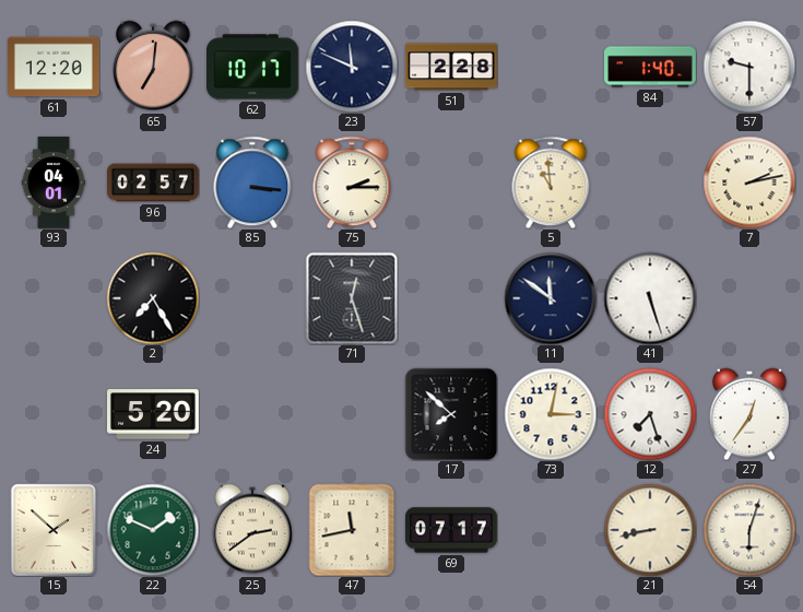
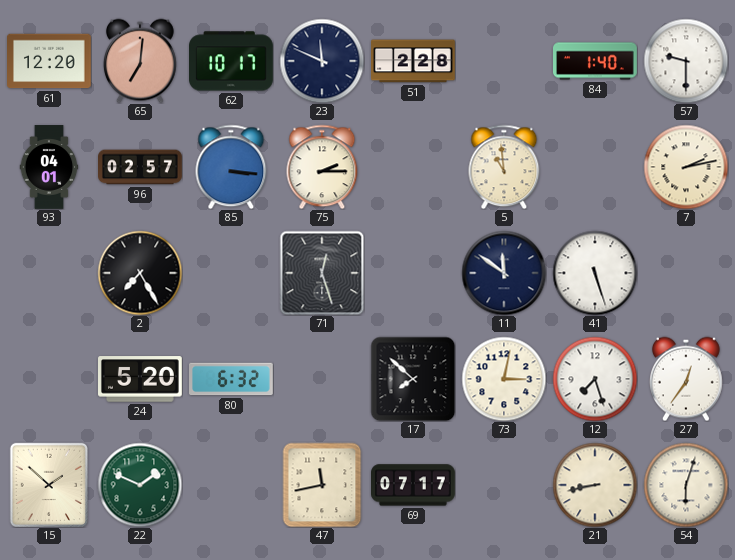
80: none -> 6:32
25: 2:39 -> none
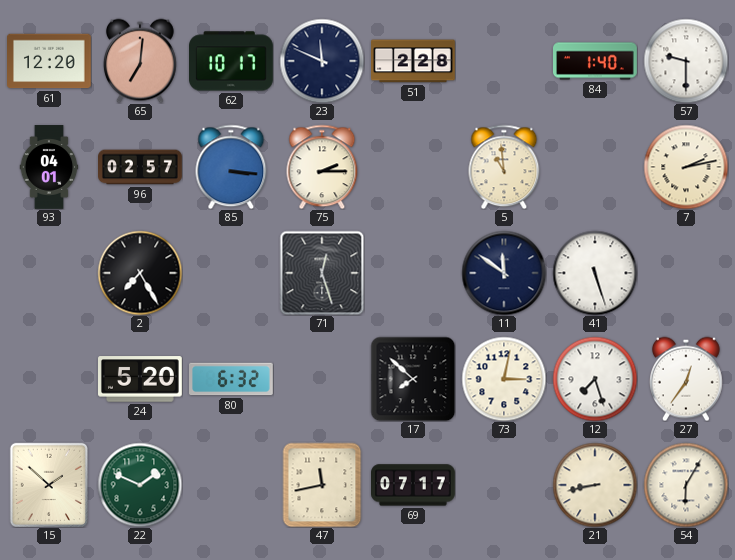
54: 6:03 -> 6:05
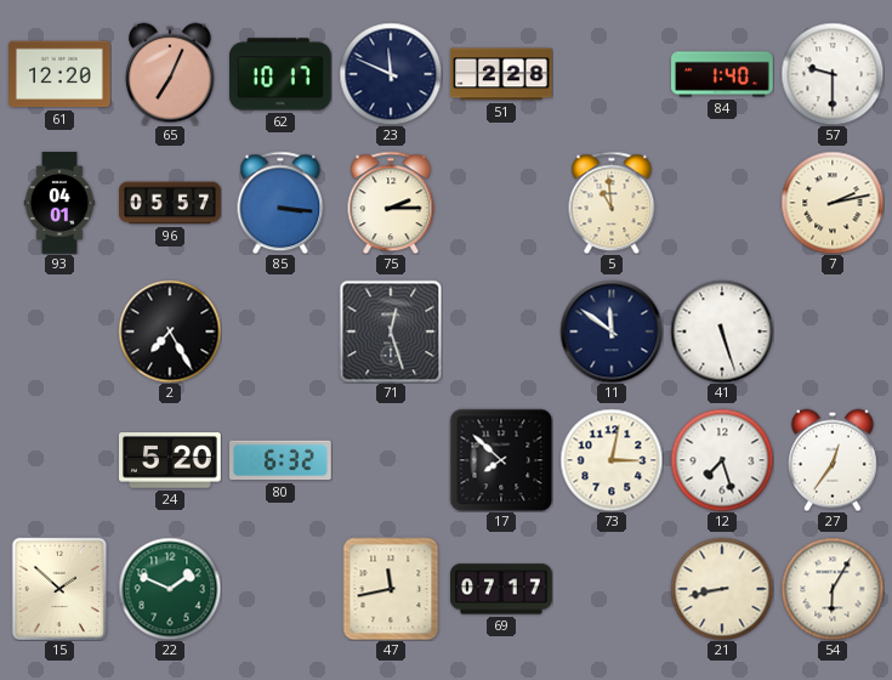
65: 7:01 -> 7:04
96: 02:57 -> 05:57
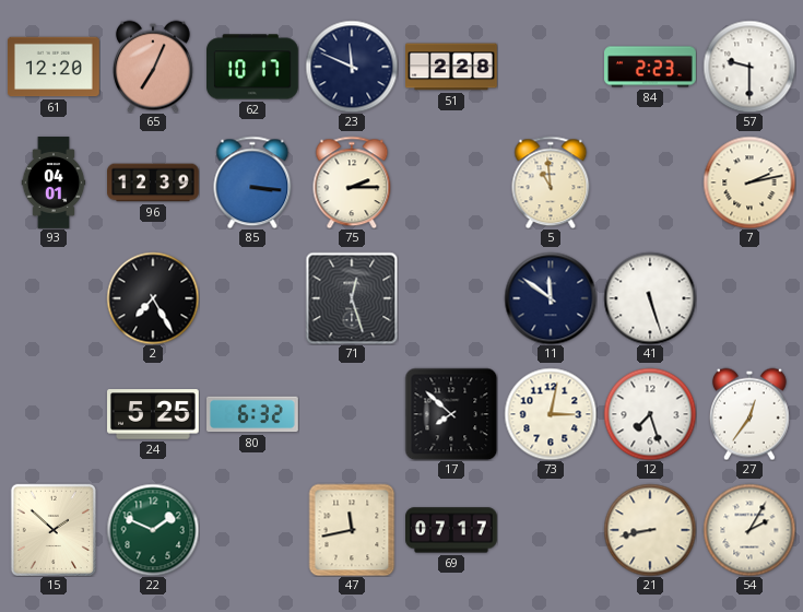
84: 1:40 -> 2:23
96: 05:57 -> 12:39
24: 5:20 -> 5:25
54: 6:05 -> 2:05
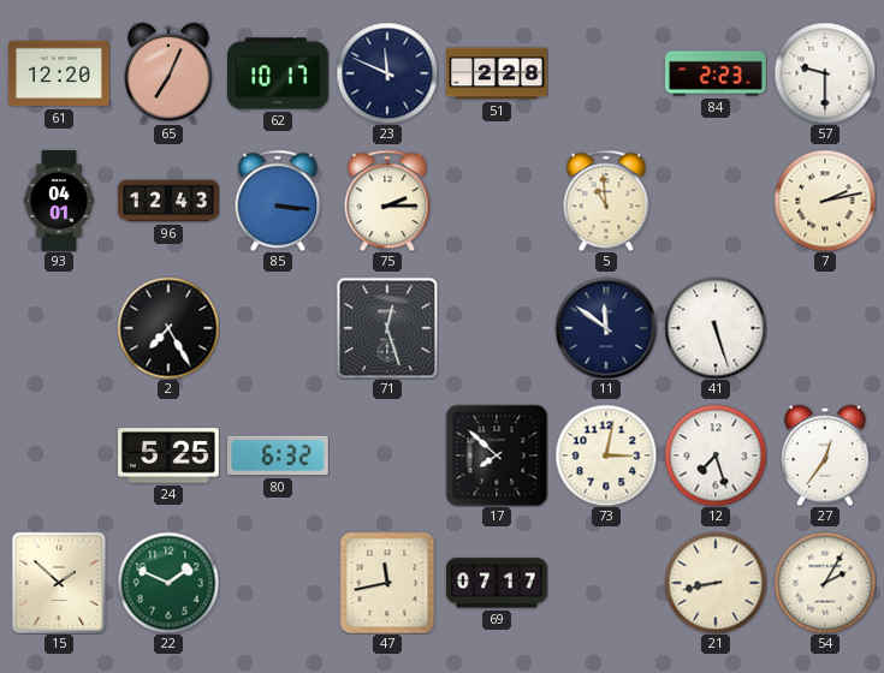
96: 12:39 -> 12:43
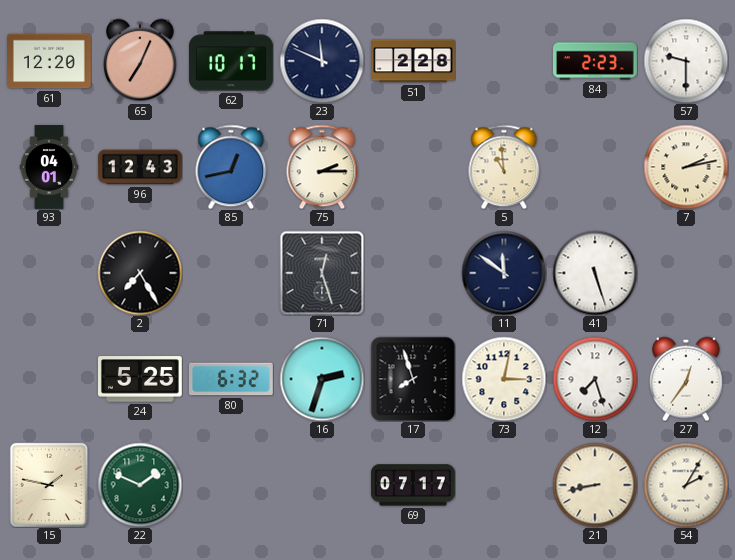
85: 3:16 -> 12:43
16: none -> 2:33
17: 7:52 -> 7:57
15: 1:52 -> 1:47
47: 11:43 -> none
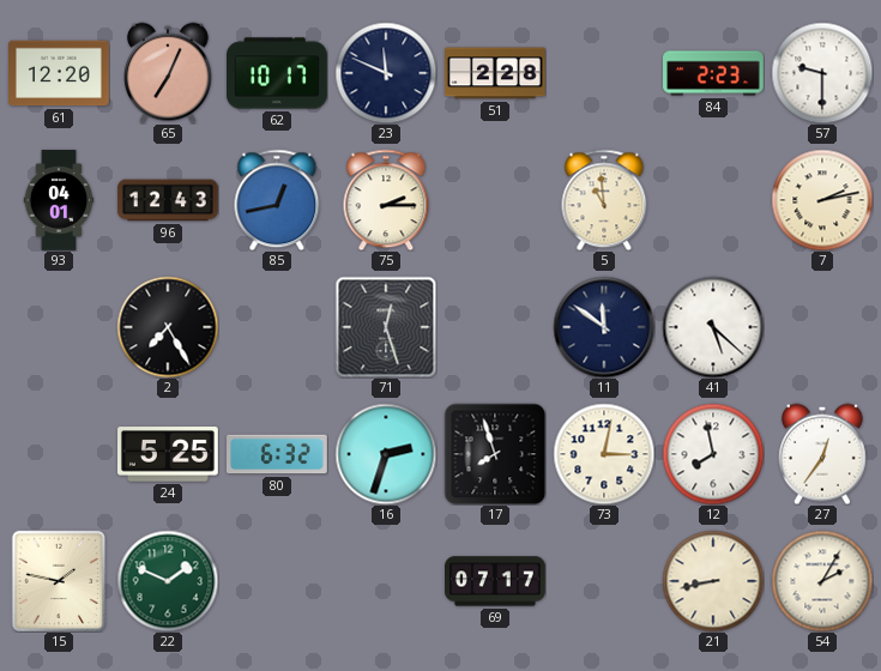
41: 5:27 -> 5:22
12: 7:27 -> 7:58
